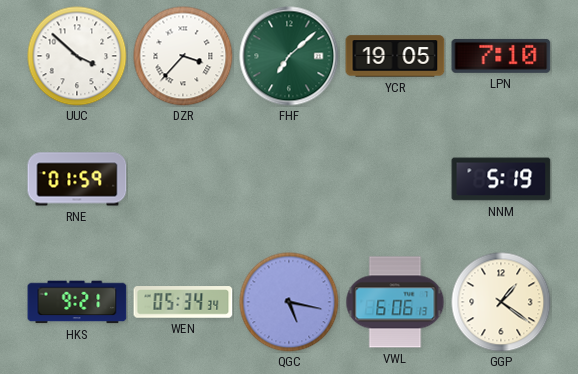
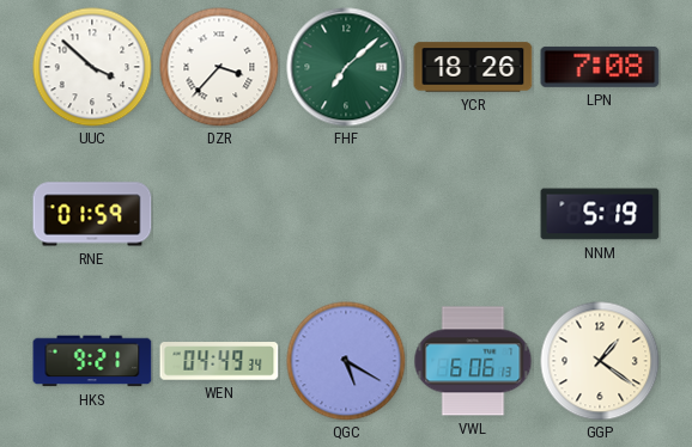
YCR: 19:05 -> 18:26
LPN: 7:10 -> 7:08
WEN: 05:34 -> 04:49
QGC: 5:17 -> 5:20
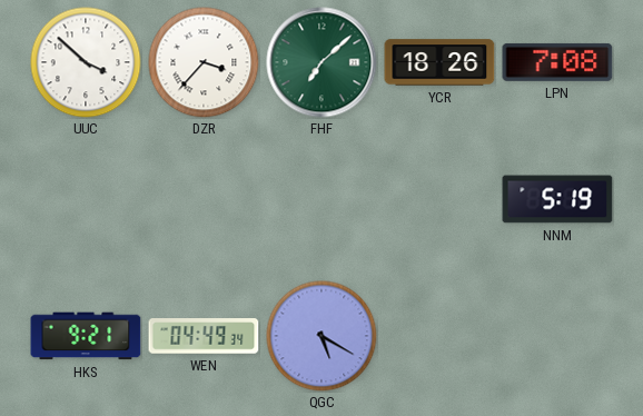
RNE: 01:59 -> none
VWL: 6:06 -> none
GGP: 1:21 -> none
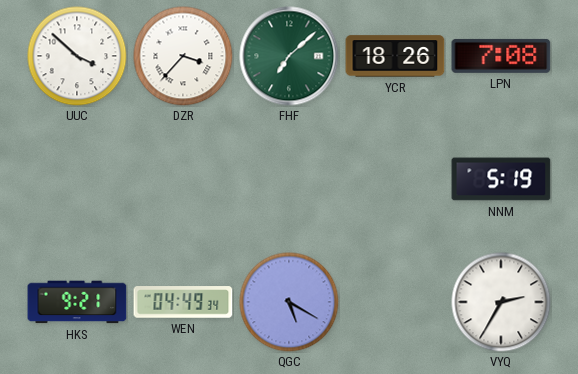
VYQ: none -> 2:35
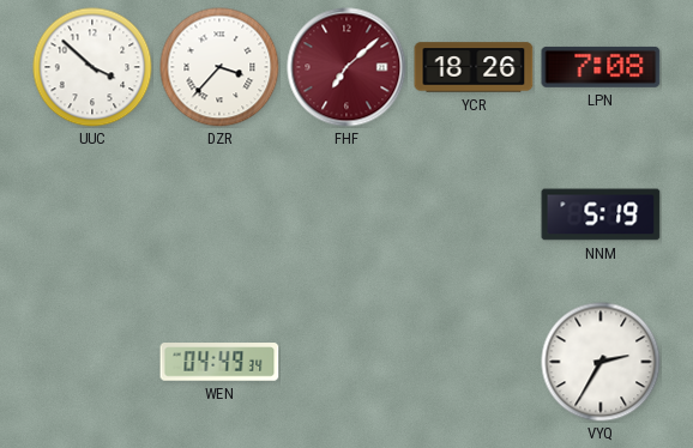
FHF dial: green -> burgundy
HKS: 9:21 -> none
QGC: 5:20 -> none
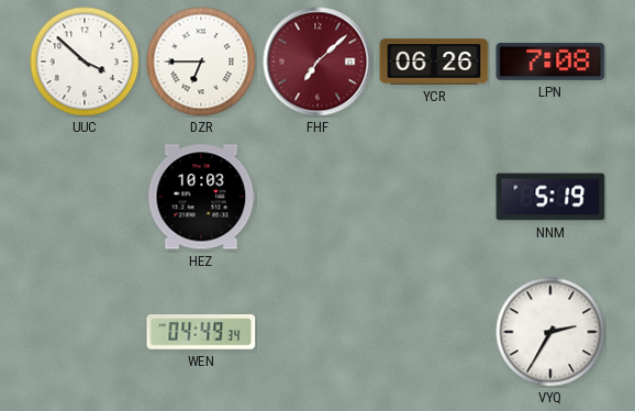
DZR: 3:37 -> 6:45
YCR: 18:26 -> 06:26
HEZ: none -> 10:03
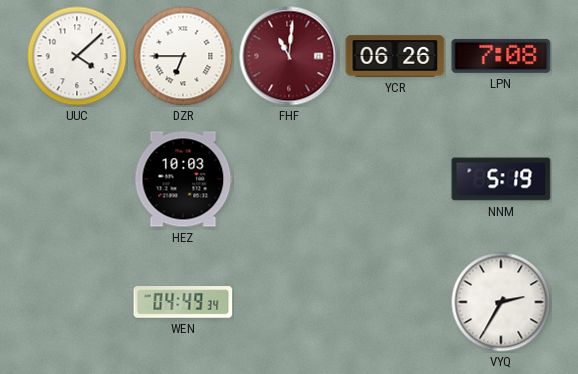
UUC: 3:52 -> 4:08
FHF: 7:08 -> 11:01
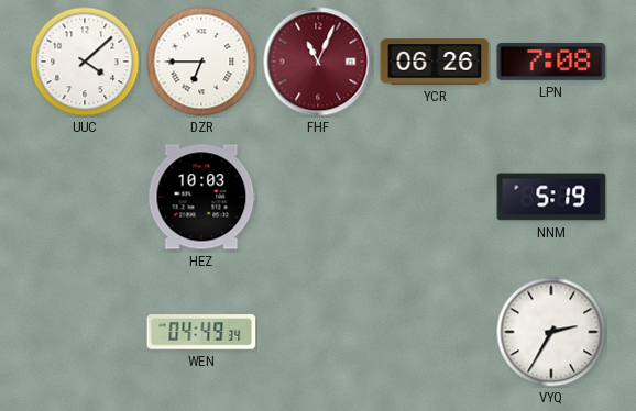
FHF: 11:01 -> 11:04
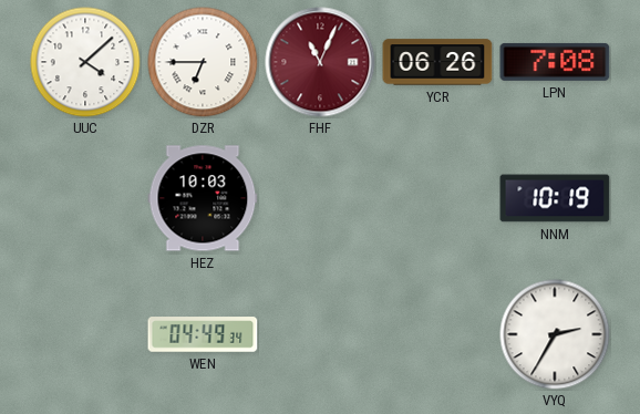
NNM: 5:19 -> 10:19
